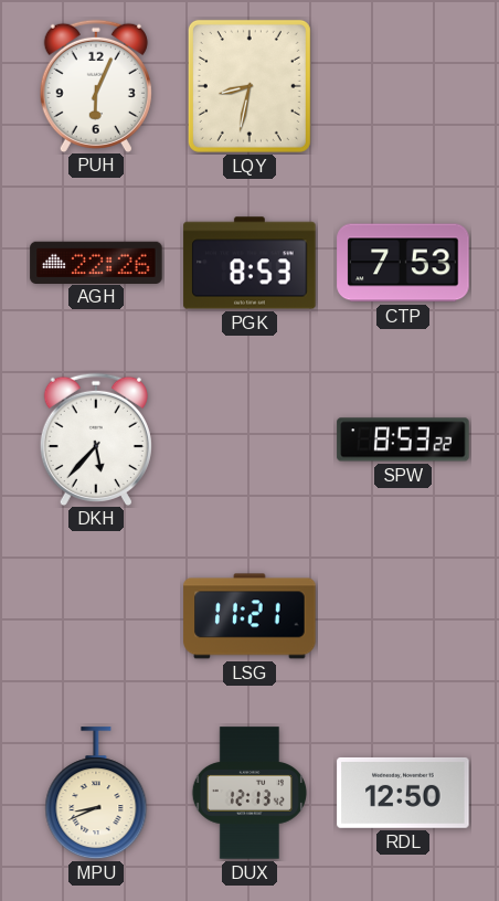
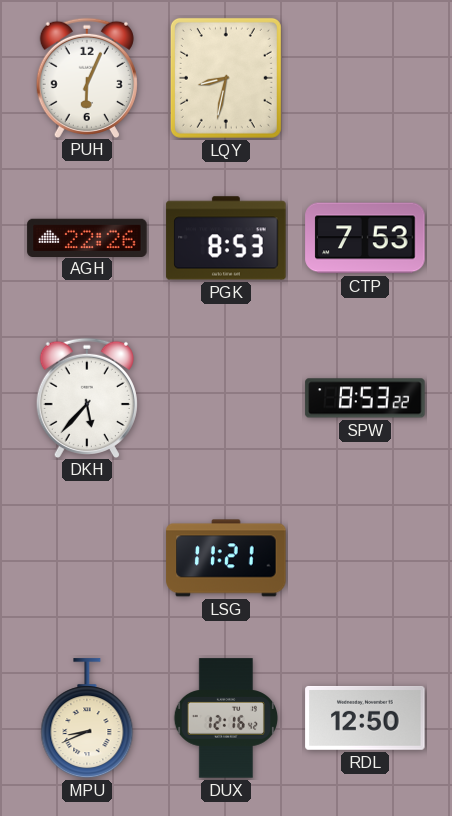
DUX: 12:13 -> 12:16
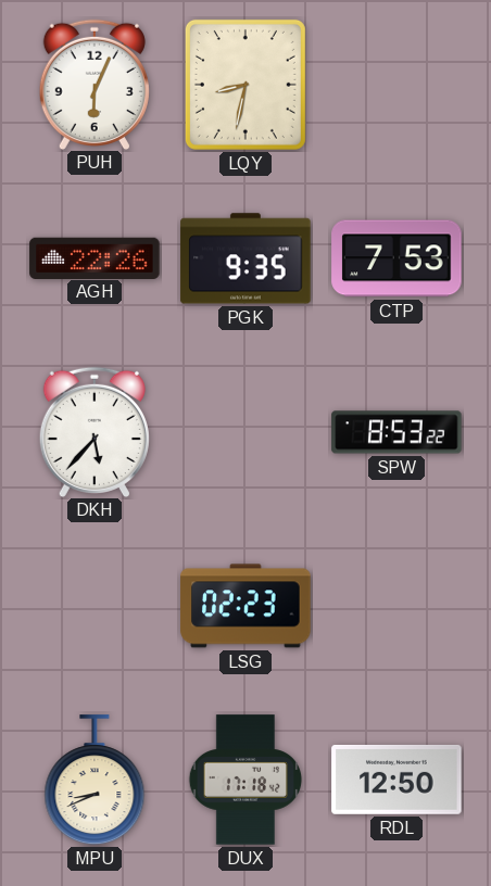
PGK: 8:53 -> 9:35
LSG: 11:21 -> 02:23
DUX: 12:16 -> 17:18
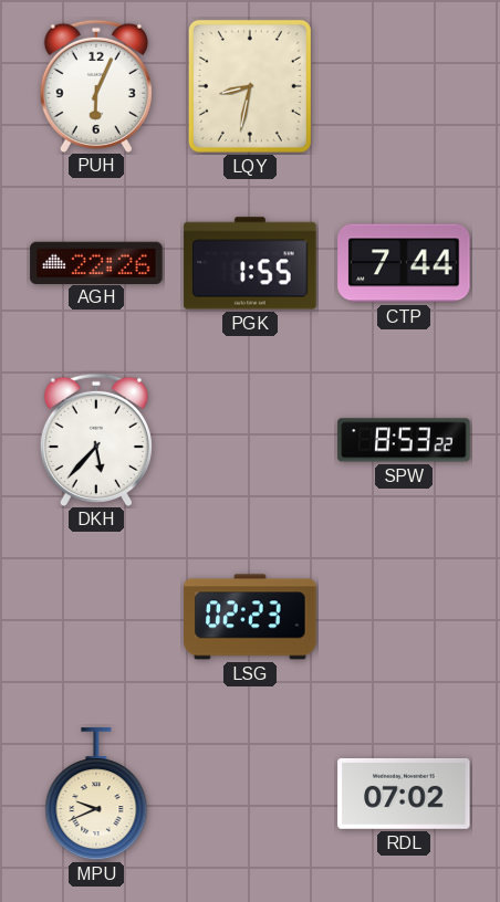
PGK: 9:35 -> 1:55
CTP: 7:53 -> 7:44
MPU: 8:41 -> 9:41
DUX: 17:18 -> none
RDL: 12:50 -> 07:02
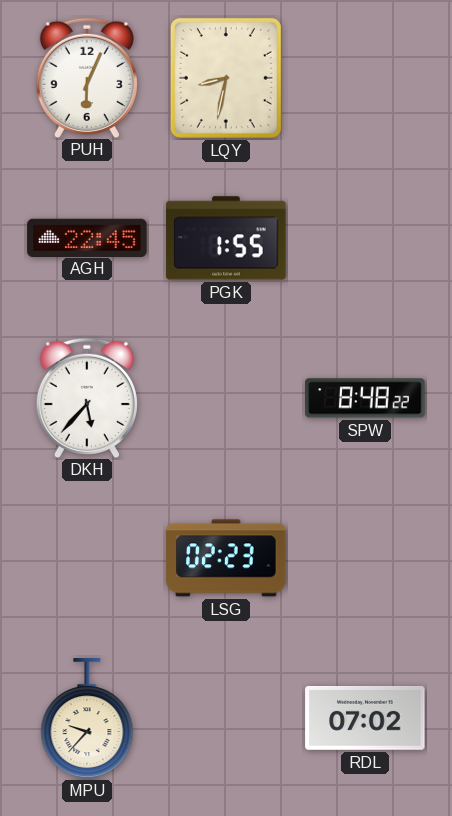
AGH: 22:26 -> 22:45
CTP: 7:44 -> none
SPW: 8:53 -> 8:48
MPU: 9:41 -> 9:37
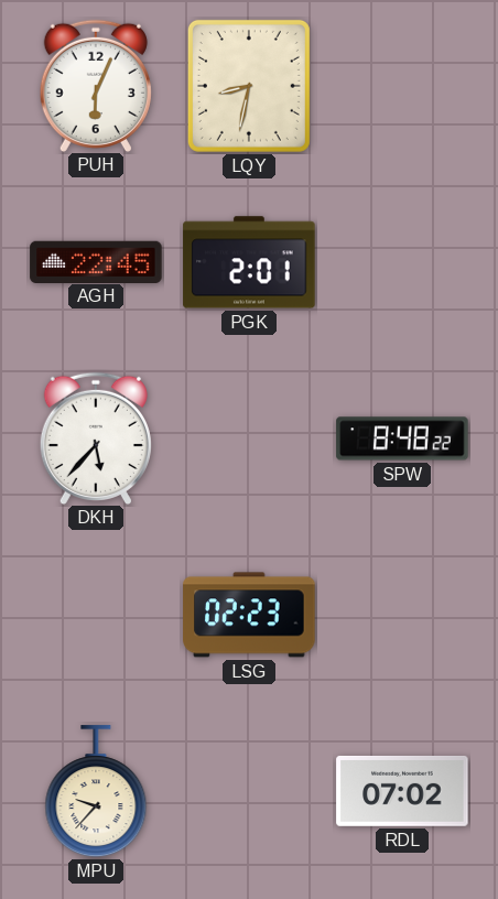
PGK: 1:55 -> 2:01
